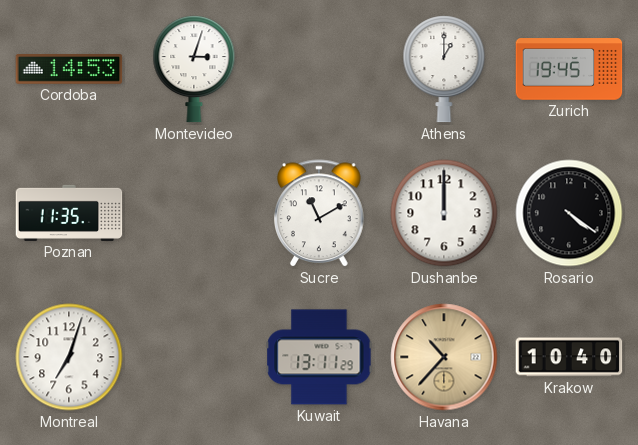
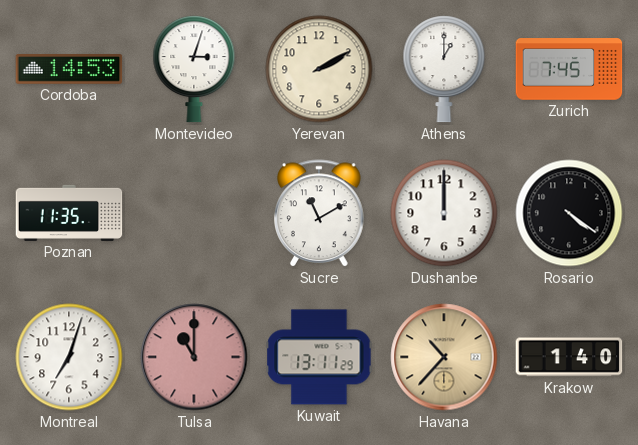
Yerevan: none -> 2:10
Zurich: 19:45 -> 7:45
Tulsa: none -> 11:00
Krakow: 10:40 -> 1:40
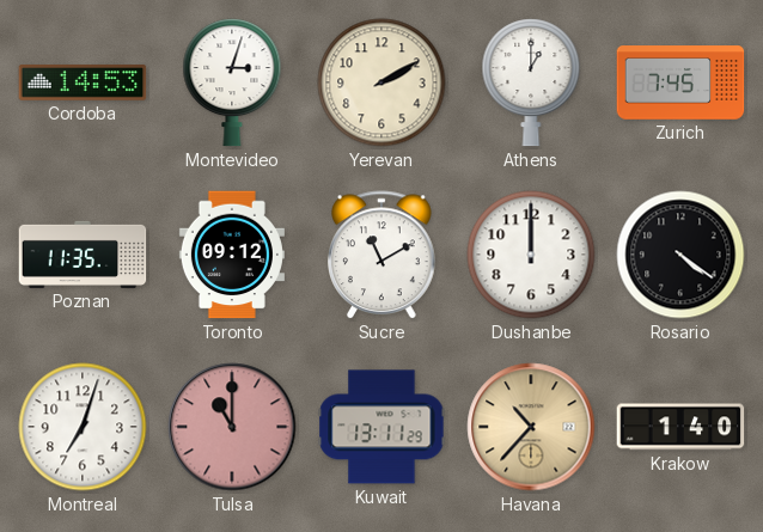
Toronto: none -> 09:12
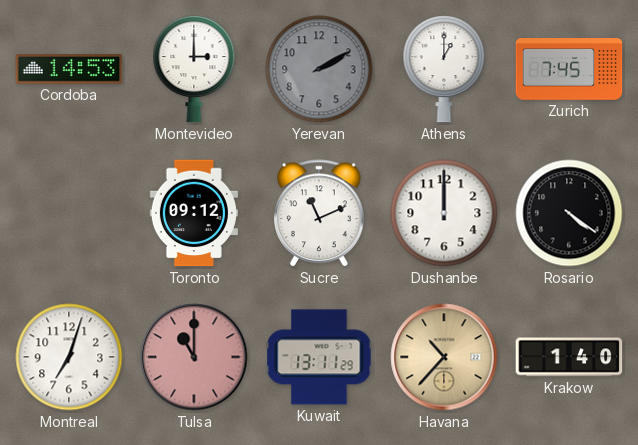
Montevideo: 3:03 -> 3:00
Yerevan dial: cream -> grey
Poznan: 11:35 -> none
Sucre: 11:10 -> 11:11
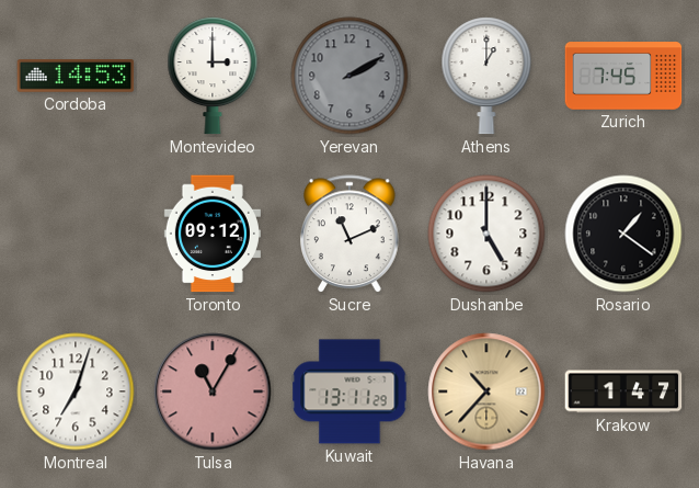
Dushanbe: 12:00 -> 5:00
Rosario: 4:21 -> 1:21
Tulsa: 11:00 -> 11:05
Krakow: 1:40 -> 1:47
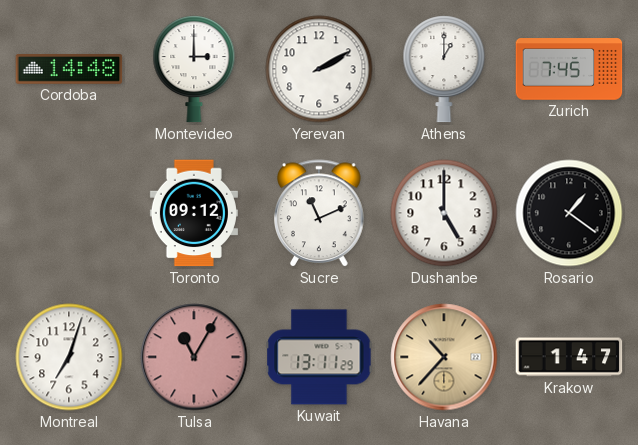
Cordoba: 14:53 -> 14:48
Yerevan dial: grey -> white
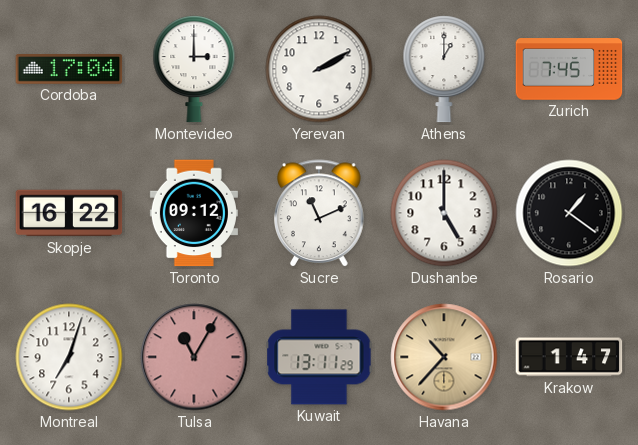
Cordoba: 14:48 -> 17:04
Skopje: none -> 16:22
